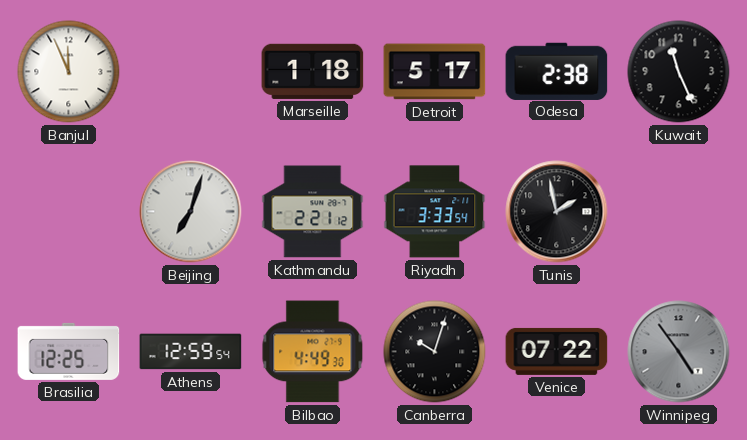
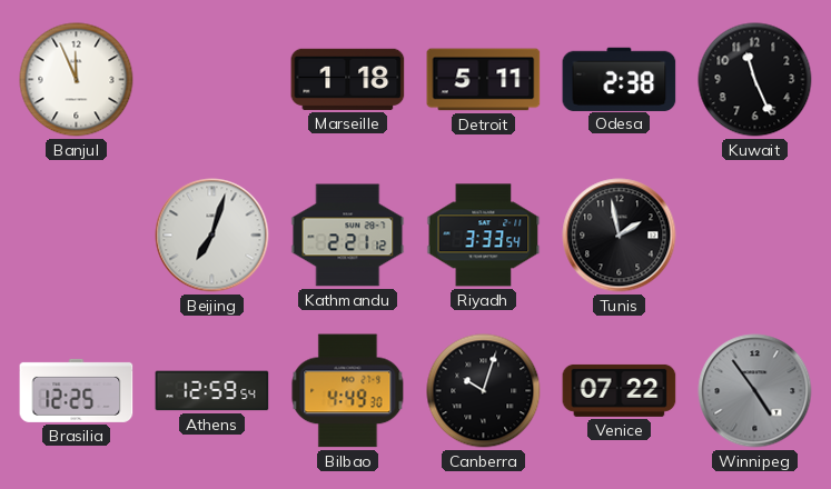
Detroit: 5:17 -> 5:11
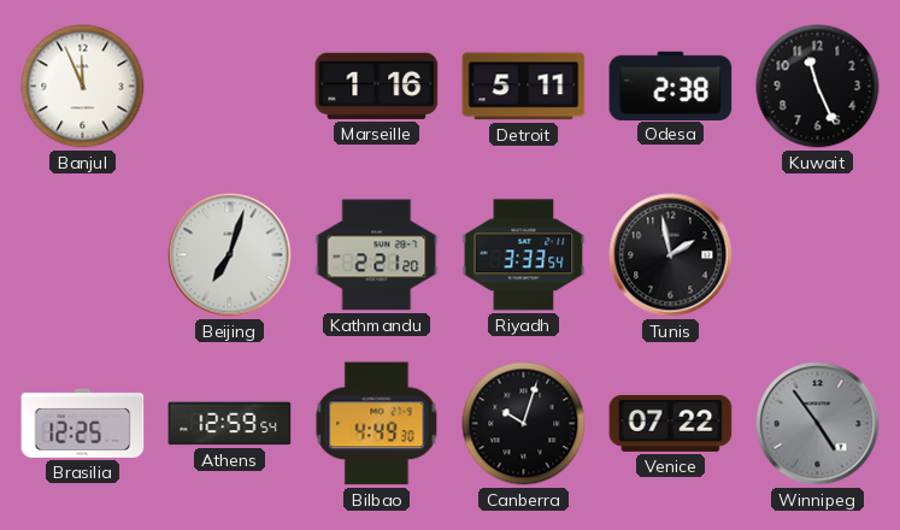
Marseille: 1:18 -> 1:16
Kathmandu: 2:21:12 -> 2:21:20
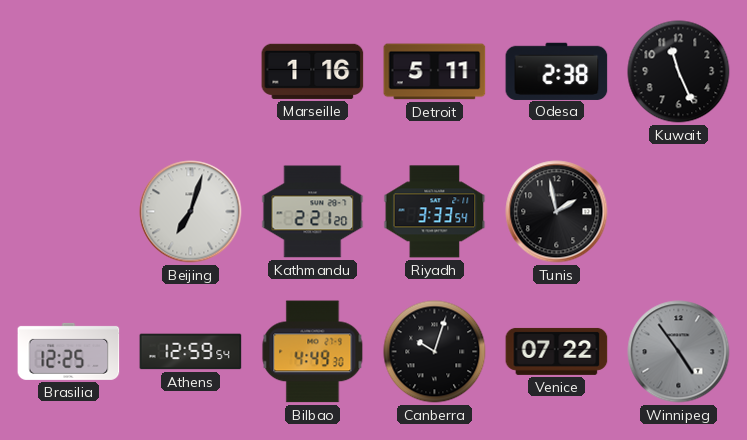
Banjul: 11:56 -> none
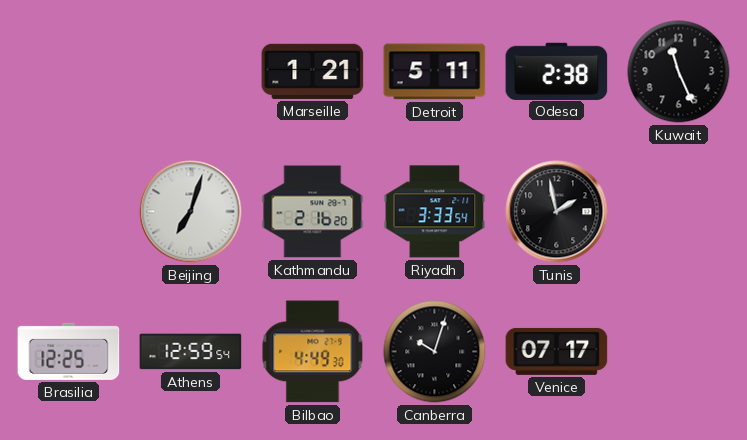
Marseille: 1:16 -> 1:21
Kathmandu: 2:21 -> 2:16
Venice: 07:22 -> 07:17
Winnipeg: 4:54 -> none
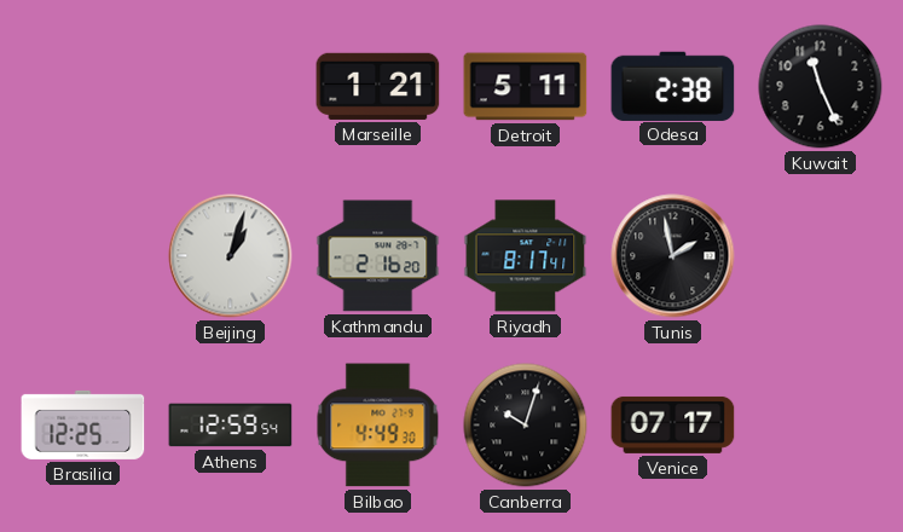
Beijing: 7:03 -> 1:03
Riyadh: 3:33 -> 8:17
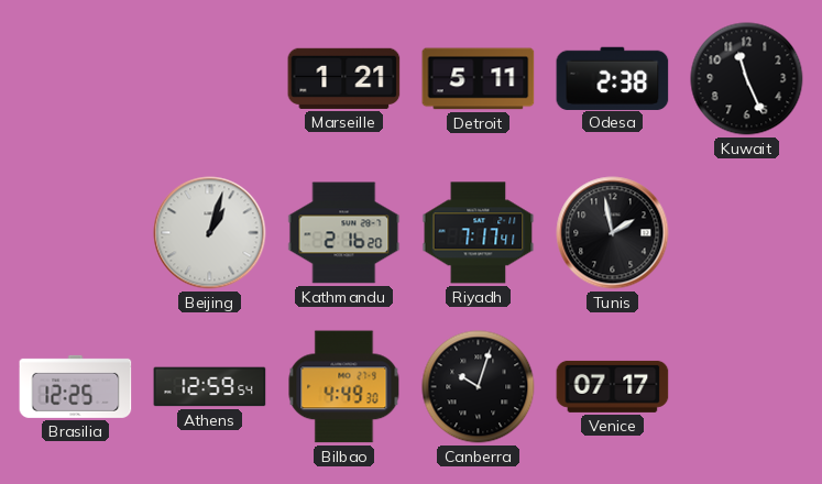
Riyadh: 8:17 -> 7:17
